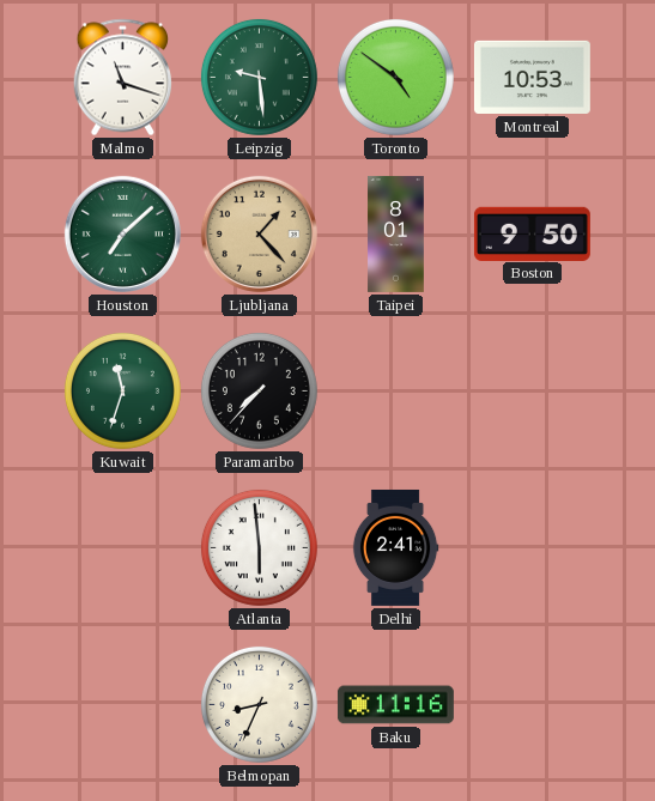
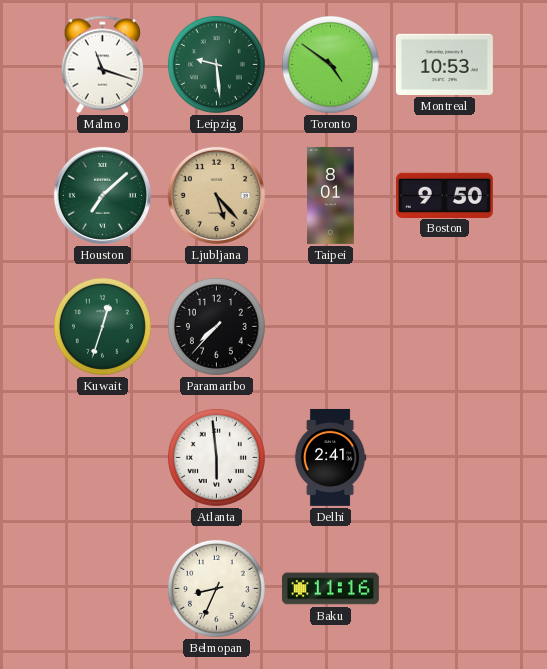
Ljubljana: 1:23 -> 5:23
Kuwait: 11:33 -> 12:33
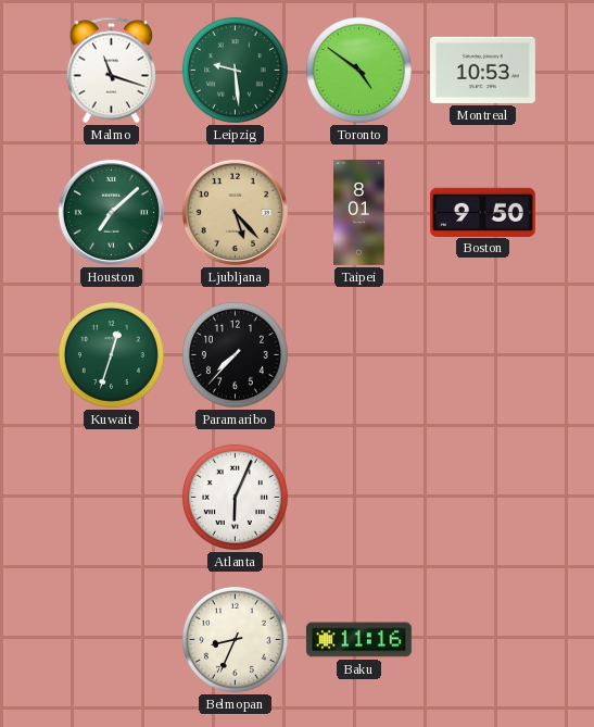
Atlanta: 5:59 -> 6:04
Delhi: 2:41 -> none
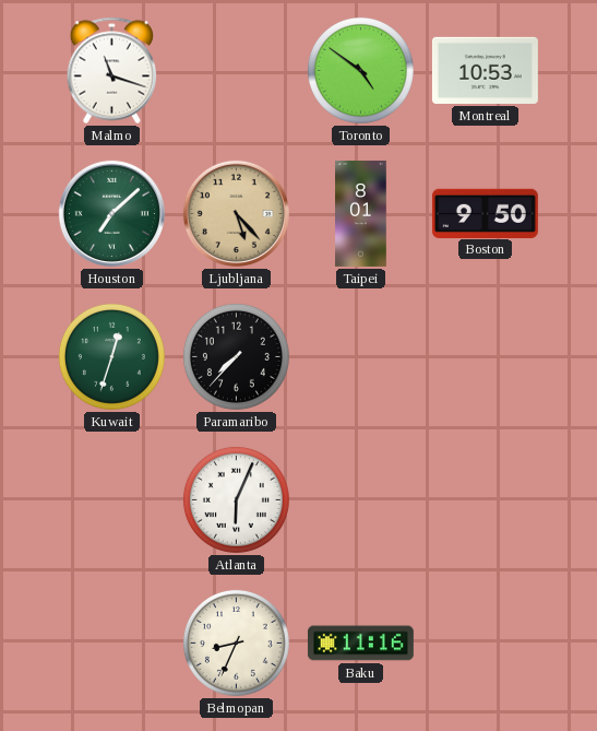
Leipzig: 9:29 -> none
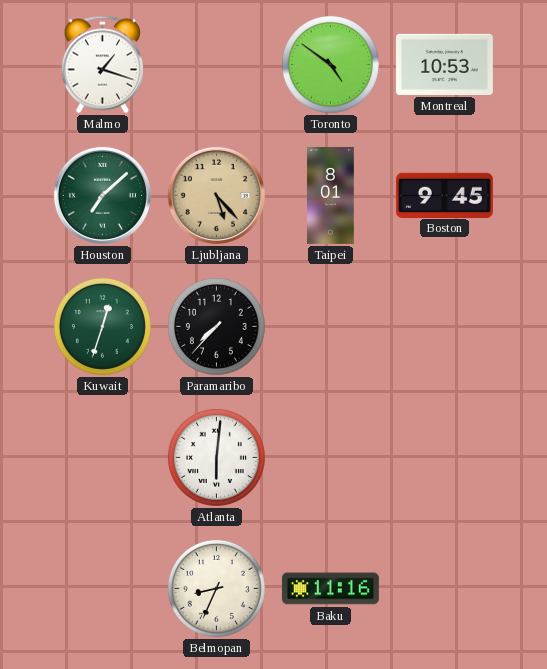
Malmo: 11:18 -> 1:18
Boston: 9:50 -> 9:45
Atlanta: 6:04 -> 6:01
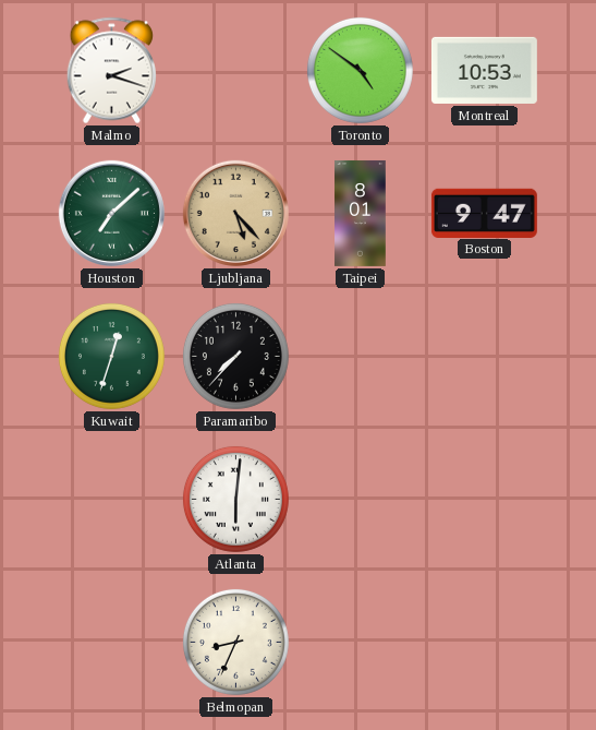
Malmo: 1:18 -> 2:18
Boston: 9:45 -> 9:47
Baku: 11:16 -> none
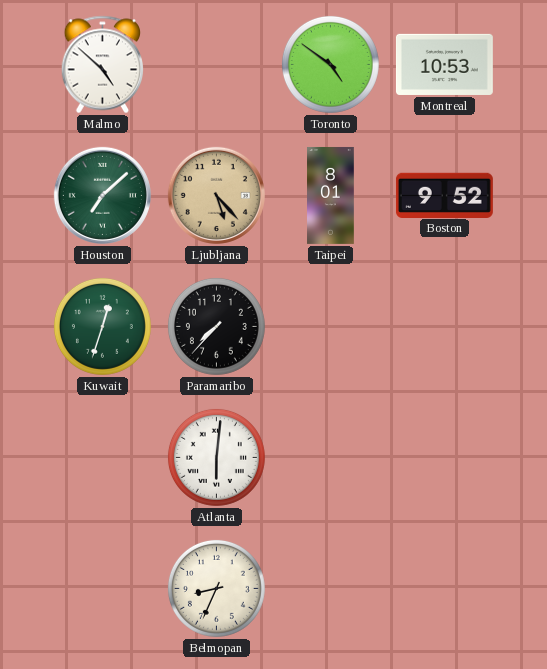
Malmo: 2:18 -> 4:52
Boston: 9:47 -> 9:52
